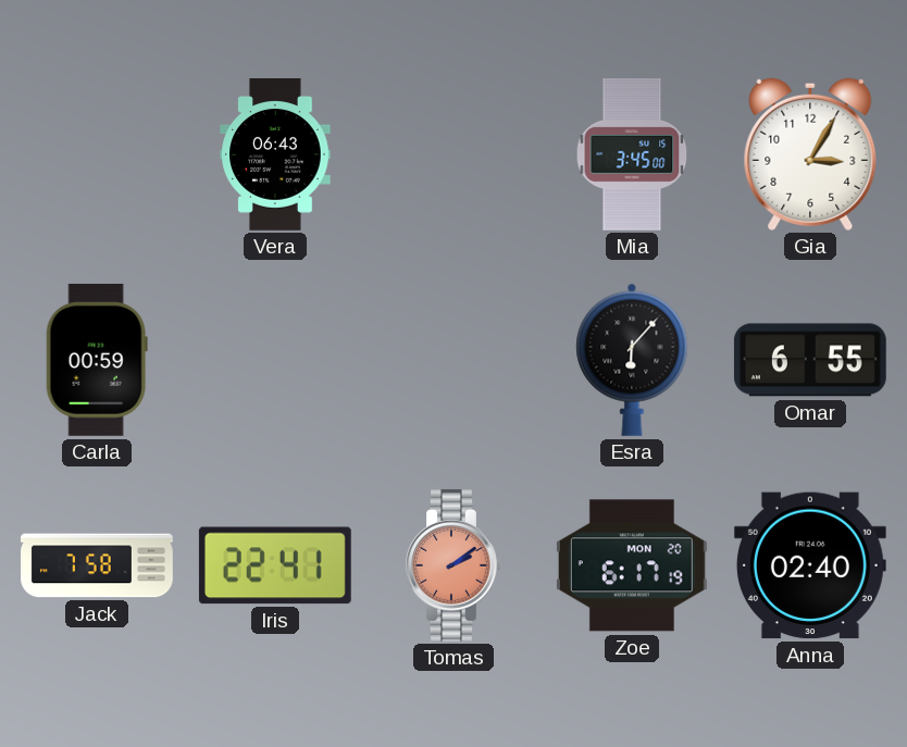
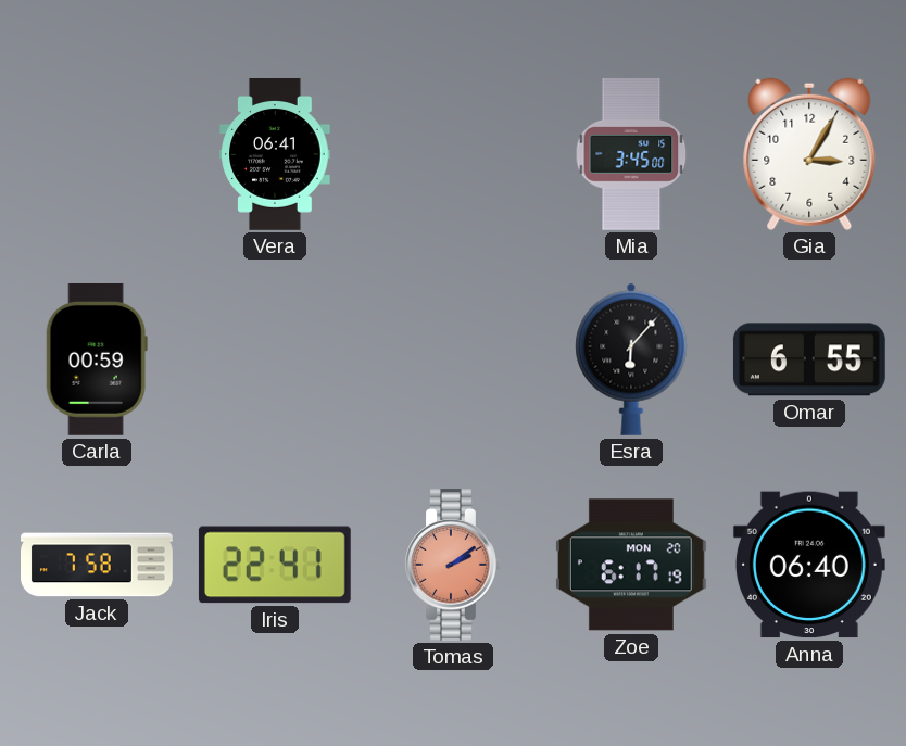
Vera: 06:43 -> 06:41
Anna: 02:40 -> 06:40
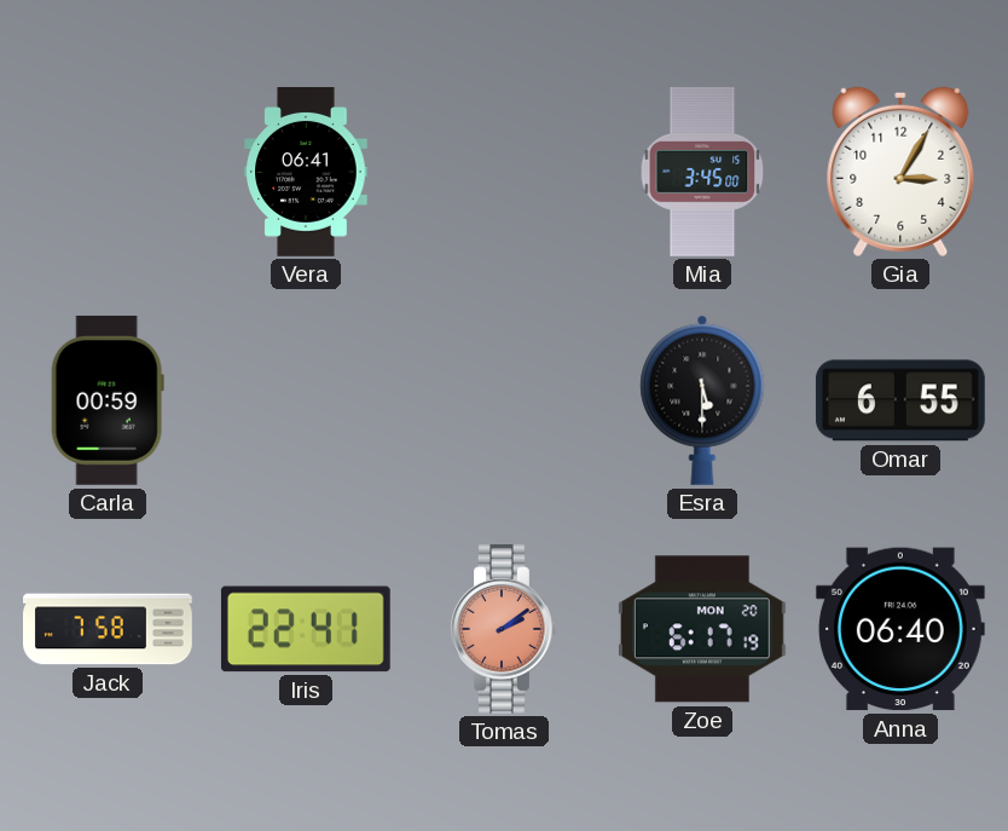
Esra: 6:07 -> 5:30
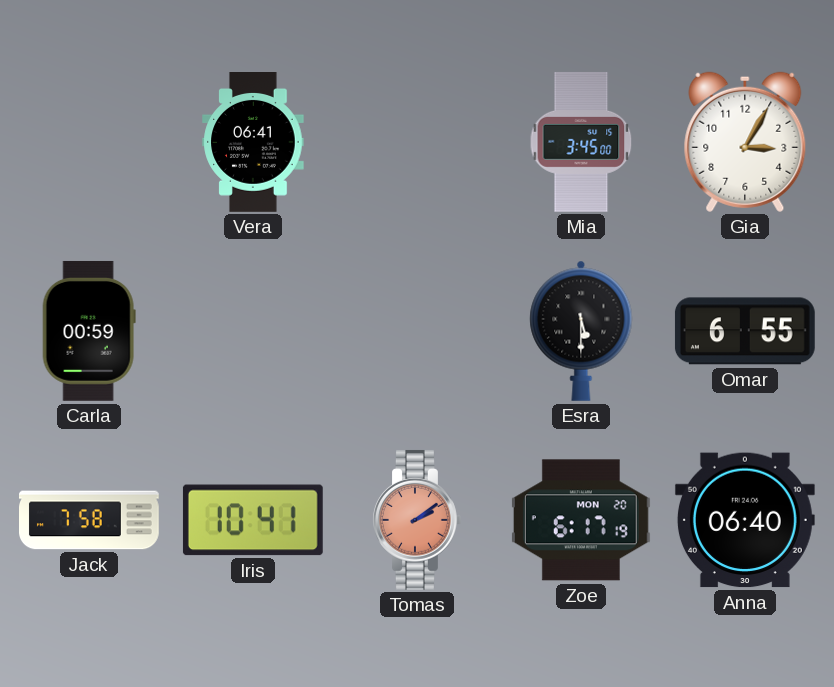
Iris: 22:41 -> 10:41
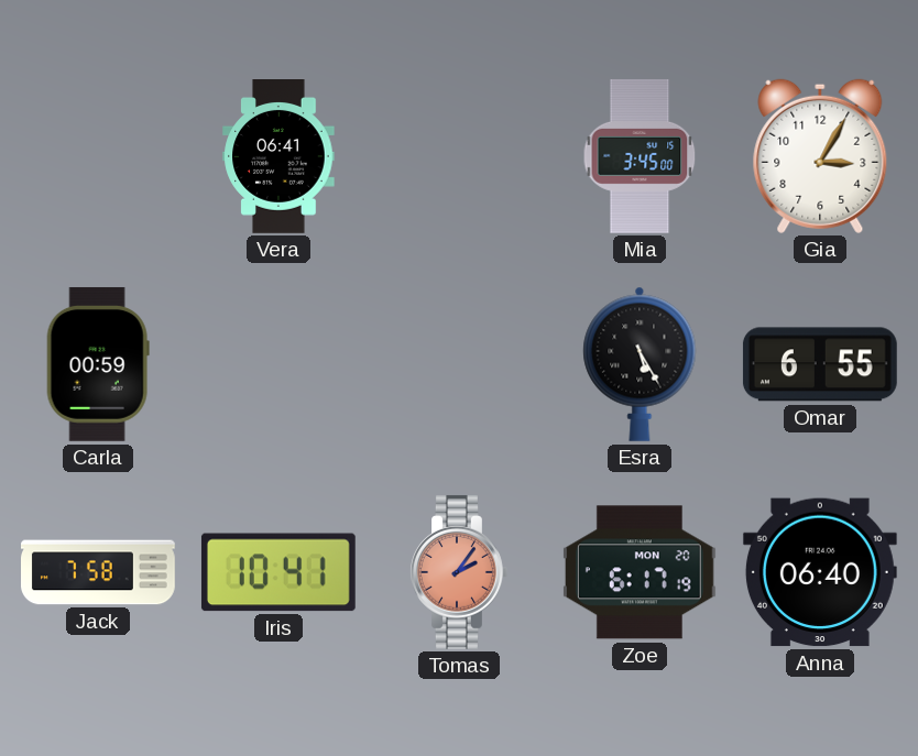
Esra: 5:30 -> 5:25
Tomas: 2:09 -> 2:06
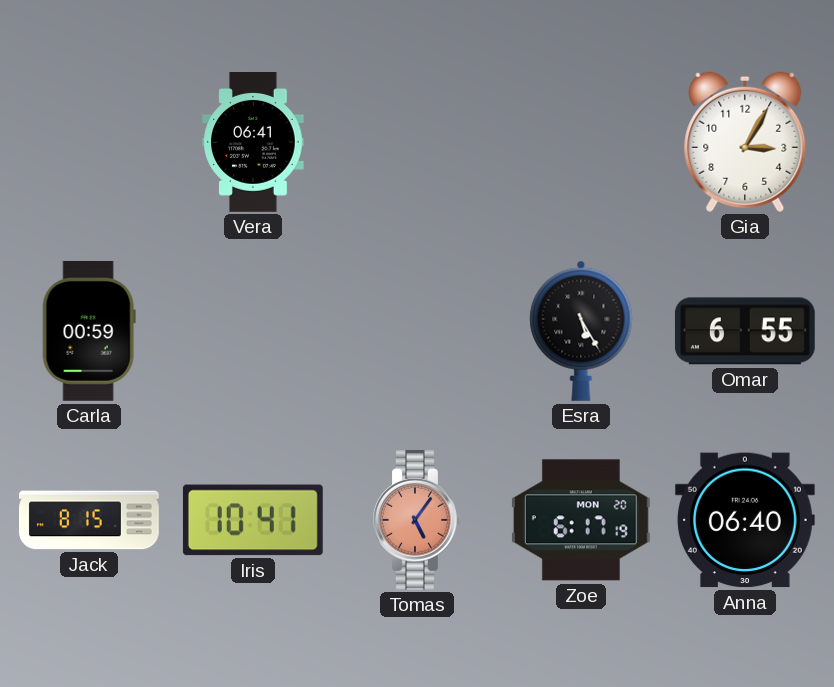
Mia: 3:45 -> none
Jack: 7:58 -> 8:15
Tomas: 2:06 -> 5:06
